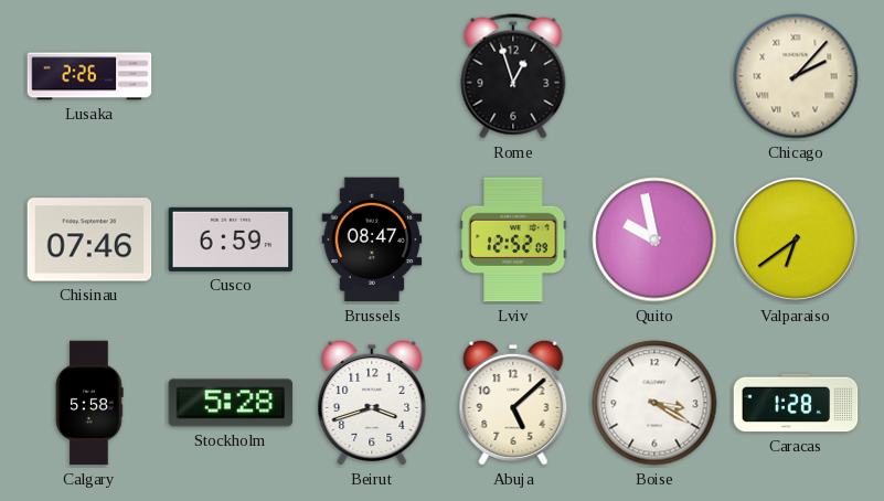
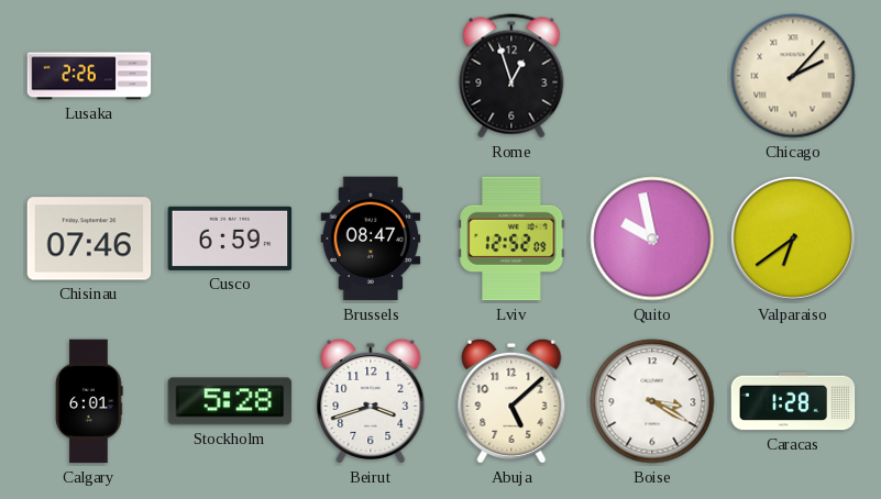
Calgary: 5:58 -> 6:01
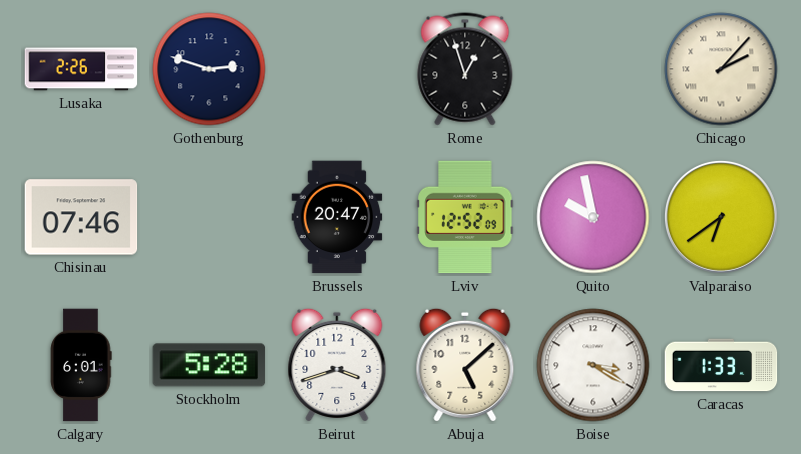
Gothenburg: none -> 2:48
Cusco: 6:59 -> none
Brussels: 08:47 -> 20:47
Caracas: 1:28 -> 1:33
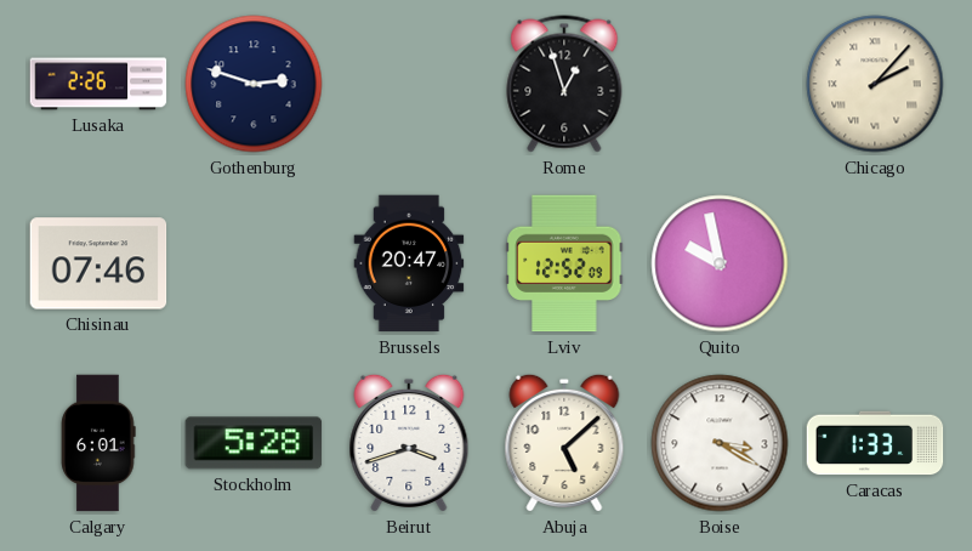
Valparaiso: 6:39 -> none
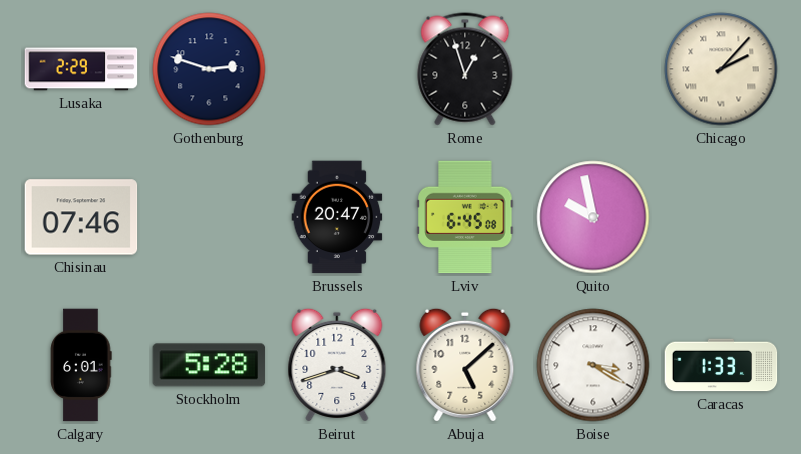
Lusaka: 2:26 -> 2:29
Lviv: 12:52 -> 6:45
